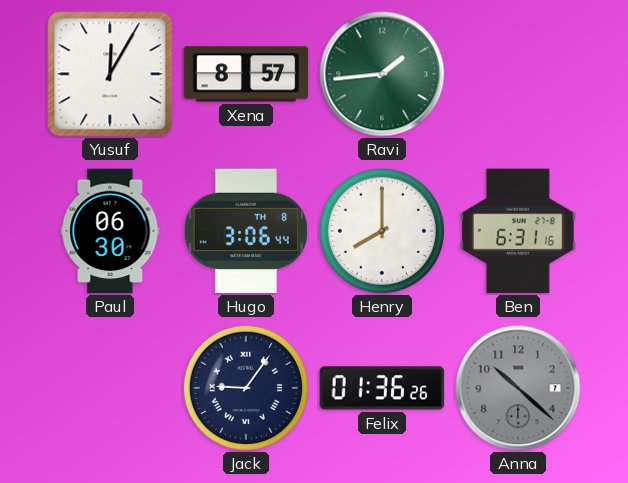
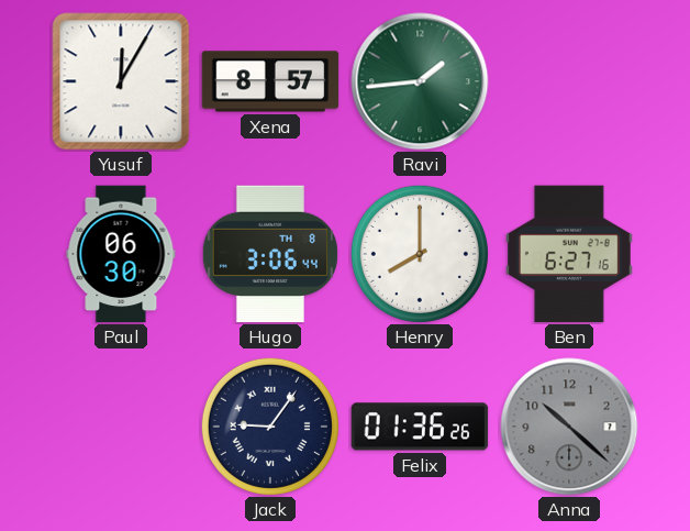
Ben: 6:31 -> 6:27
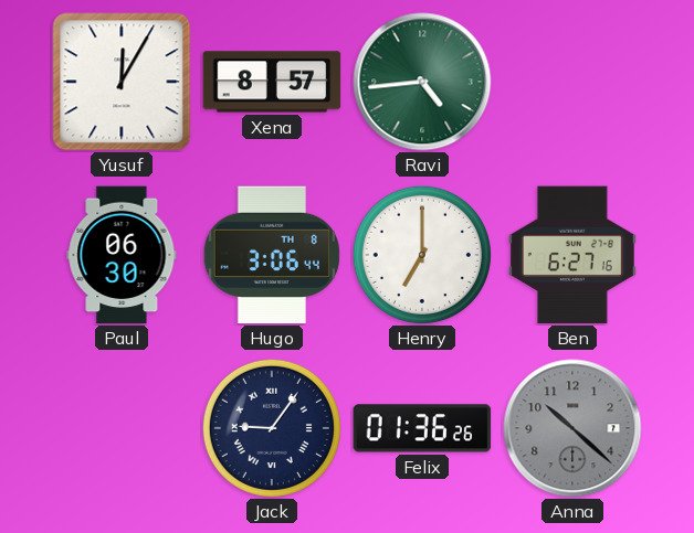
Ravi: 1:44 -> 4:44
Henry: 8:00 -> 7:00
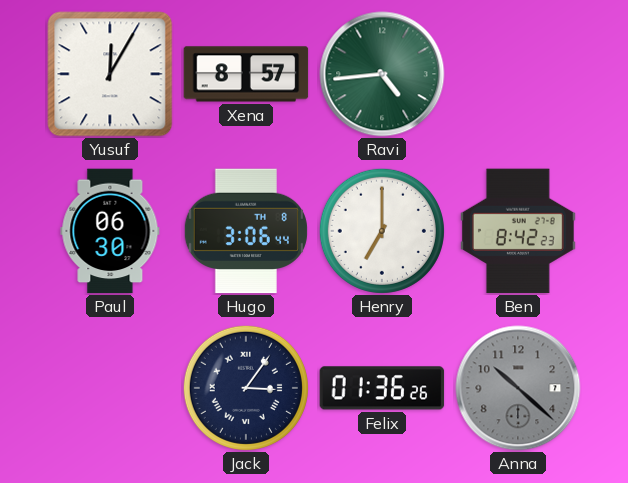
Ben: 6:27 -> 8:42
Jack: 9:06 -> 3:06
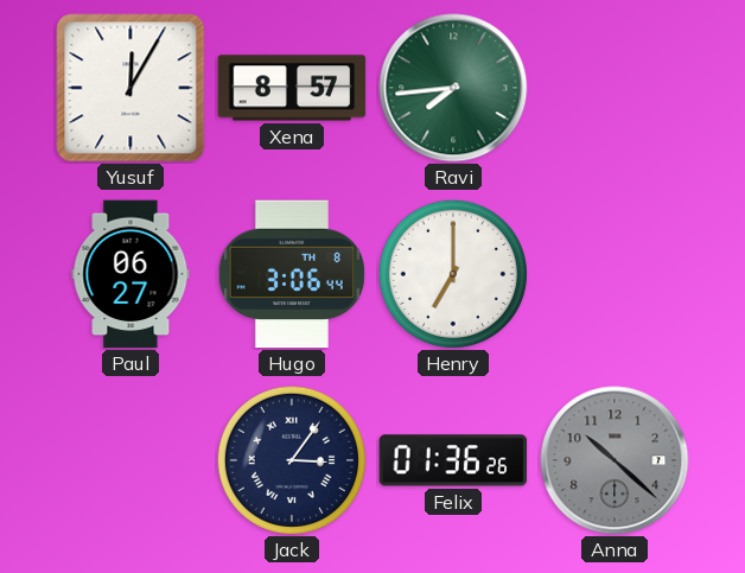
Ravi: 4:44 -> 7:44
Paul: 06:30 -> 06:27
Ben: 8:42 -> none
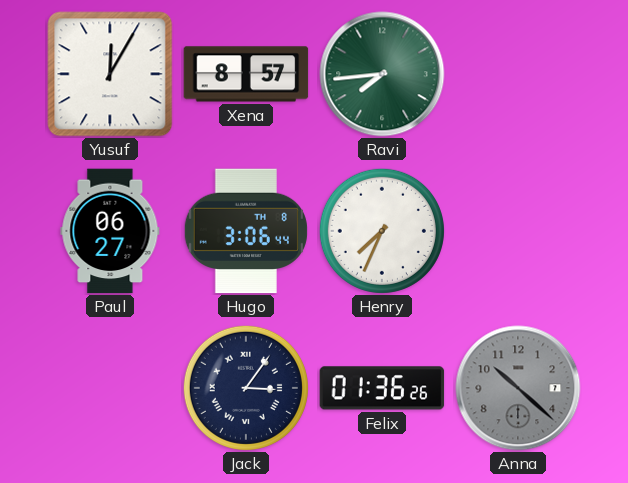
Henry: 7:00 -> 7:34
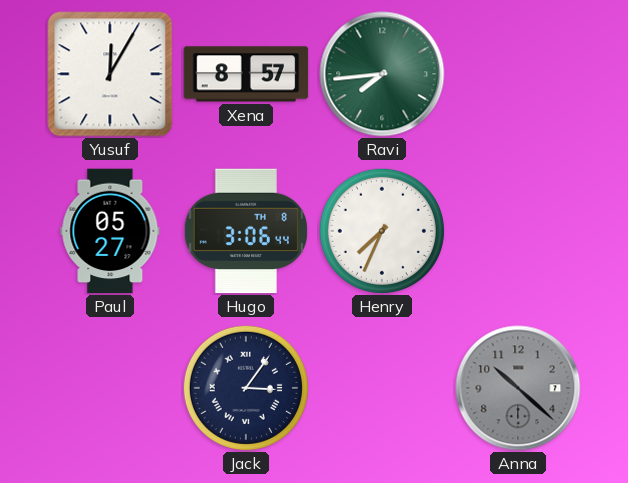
Paul: 06:27 -> 05:27
Felix: 01:36 -> none
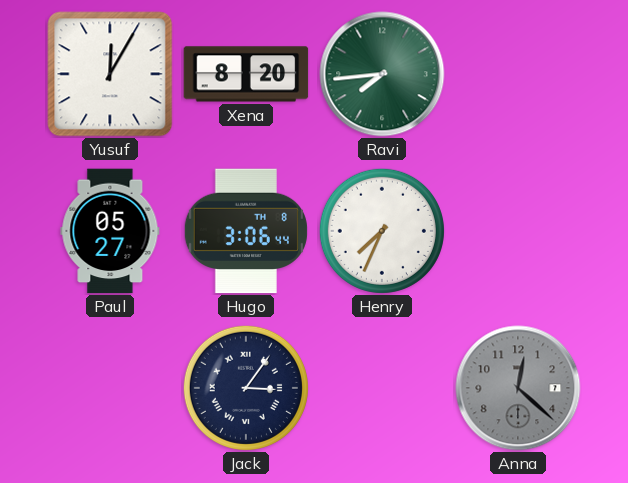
Xena: 8:57 -> 8:20
Anna: 10:22 -> 12:22
